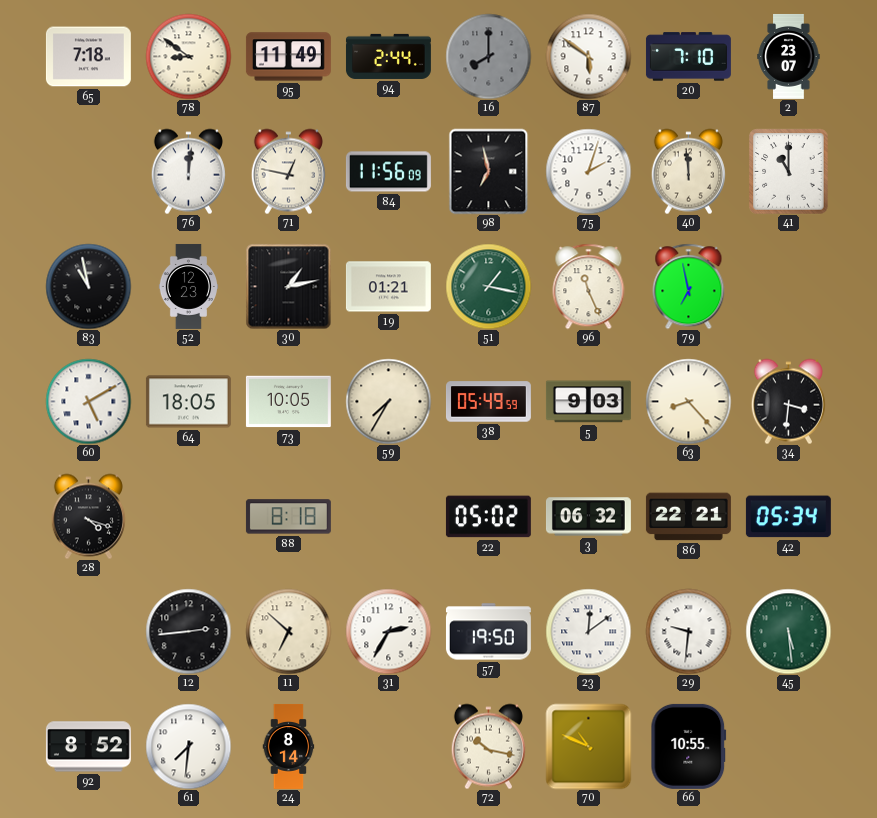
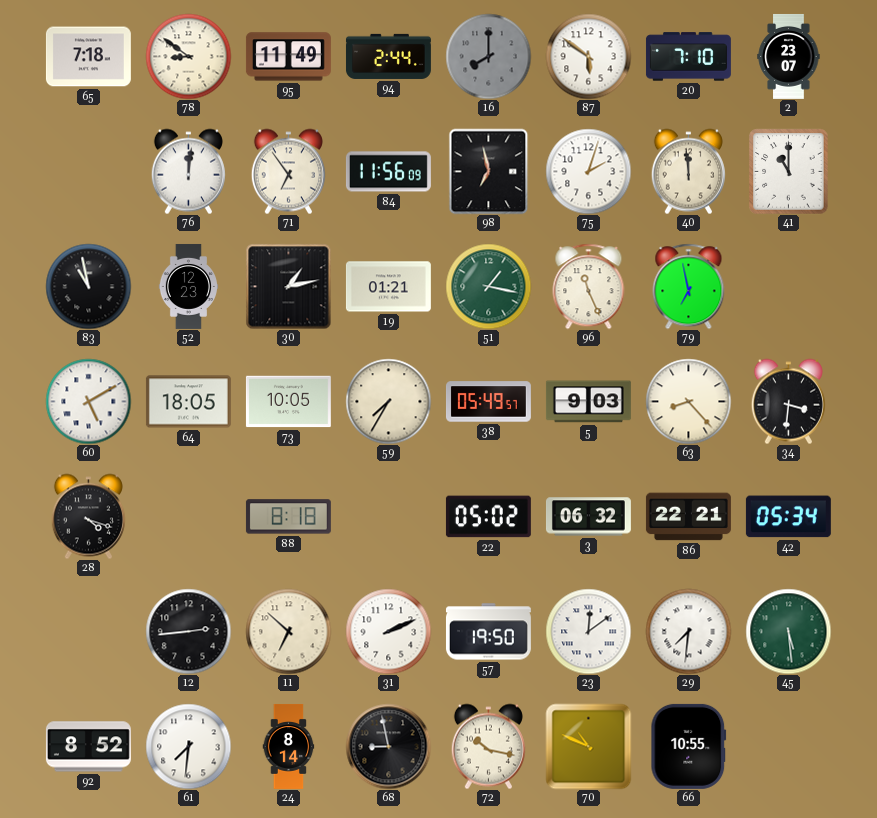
71: 12:47 -> 6:54
38: 05:49:59 -> 05:49:57
31: 2:35 -> 2:11
29: 9:31 -> 7:31
68: none -> 8:58
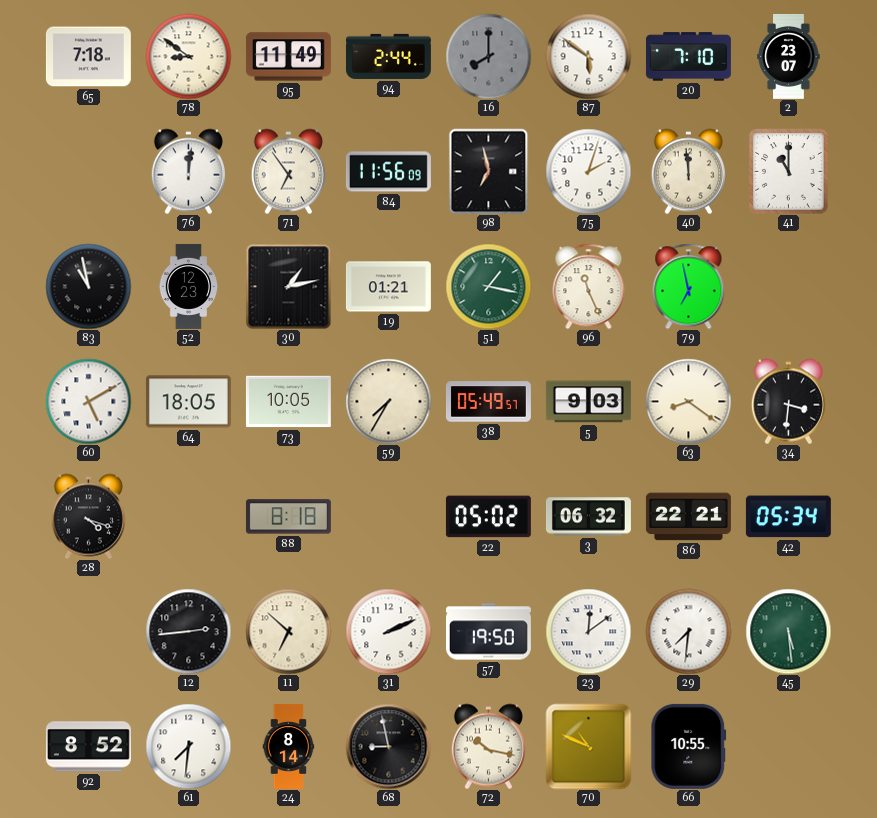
63: 8:23 -> 8:21
